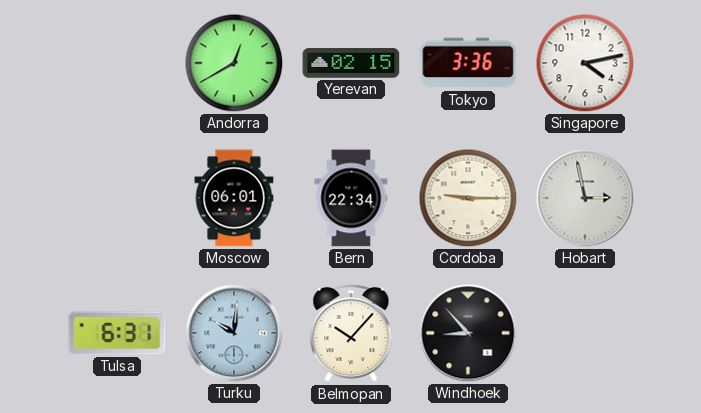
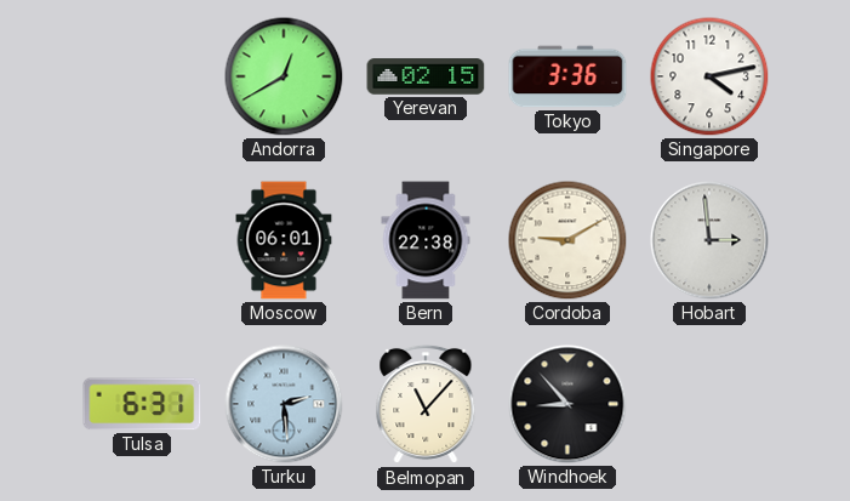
Bern: 22:34 -> 22:38
Cordoba: 9:15 -> 9:10
Hobart: 2:58 -> 2:59
Turku: 10:01 -> 2:29
Belmopan: 10:07 -> 11:07
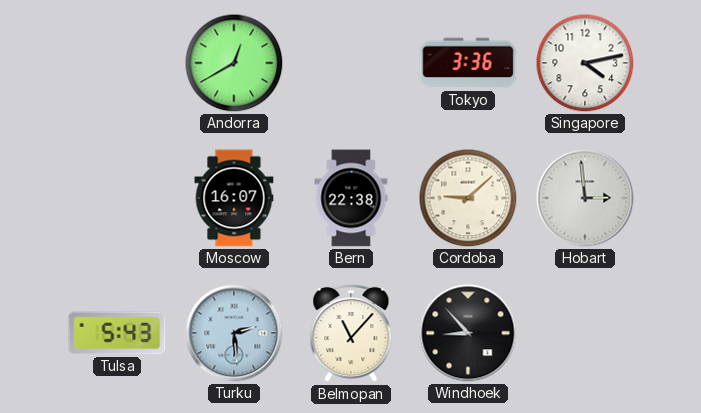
Yerevan: 02:15 -> none
Moscow: 06:01 -> 16:07
Cordoba: 9:10 -> 9:08
Tulsa: 6:31 -> 5:43
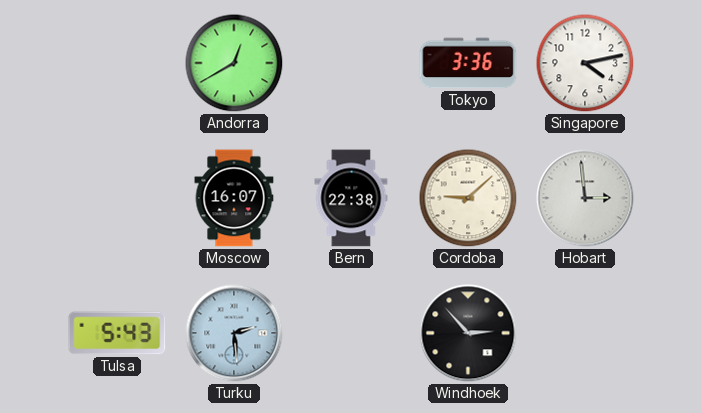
Belmopan: 11:07 -> none
Windhoek: 8:53 -> 2:53
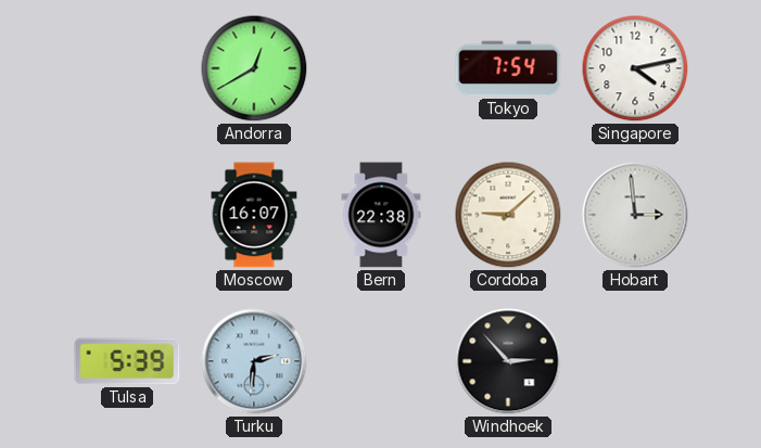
Tokyo: 3:36 -> 7:54
Tulsa: 5:43 -> 5:39
Turku: 2:29 -> 2:31
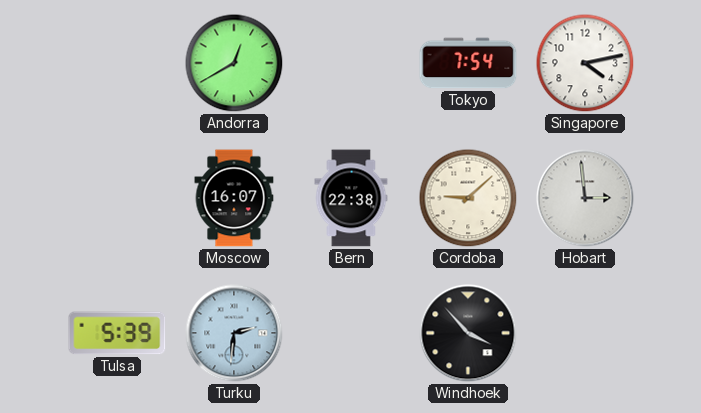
Windhoek: 2:53 -> 3:53
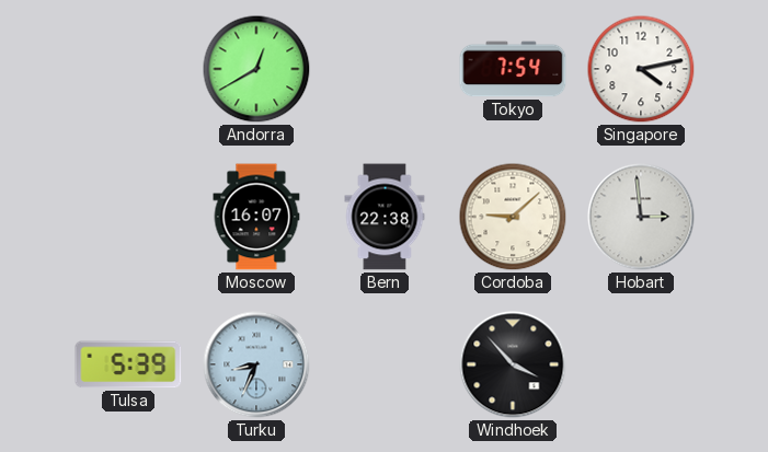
Turku: 2:31 -> 8:34
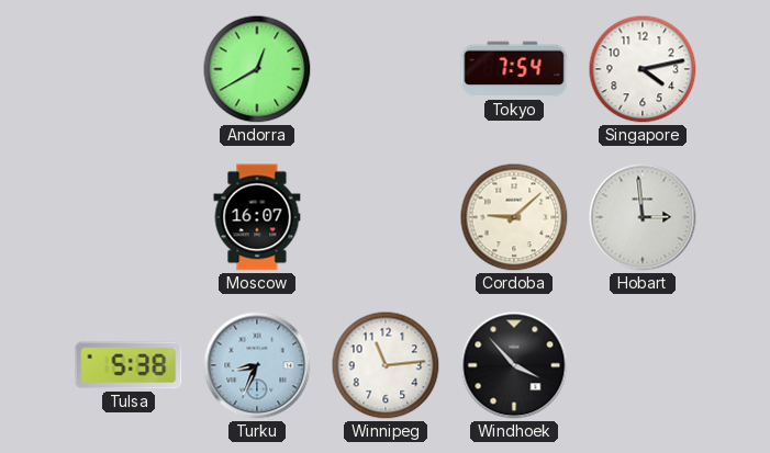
Bern: 22:38 -> none
Tulsa: 5:39 -> 5:38
Winnipeg: none -> 11:14
